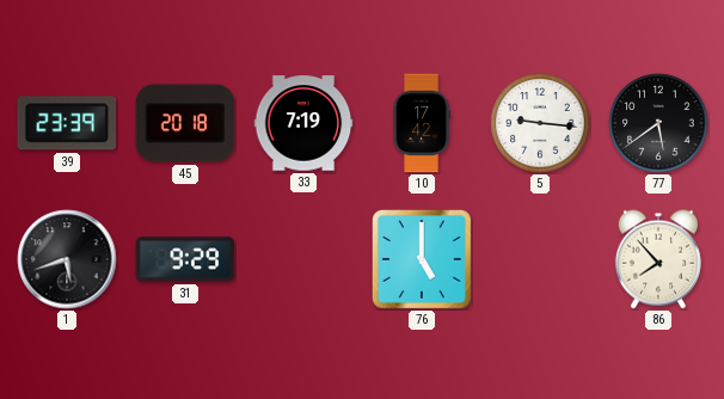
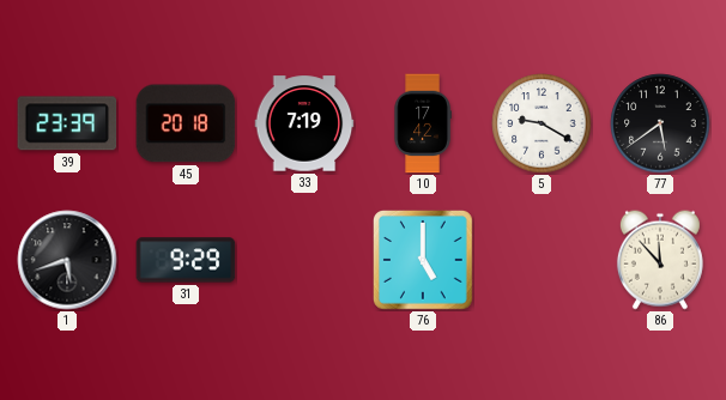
5: 9:16 -> 9:20
86: 7:53 -> 11:53
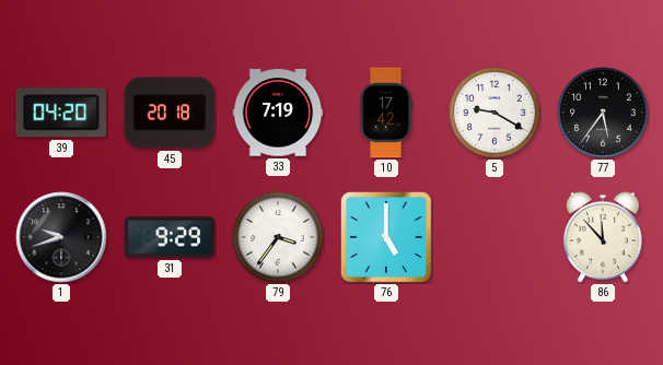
39: 23:39 -> 04:20
77: 5:39 -> 5:36
1: 5:42 -> 9:42
79: none -> 3:36
